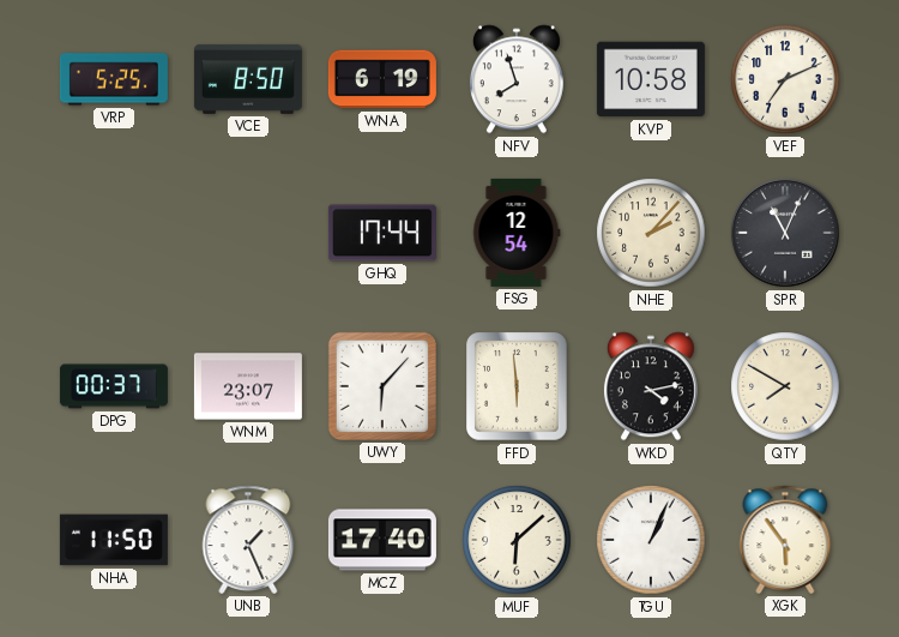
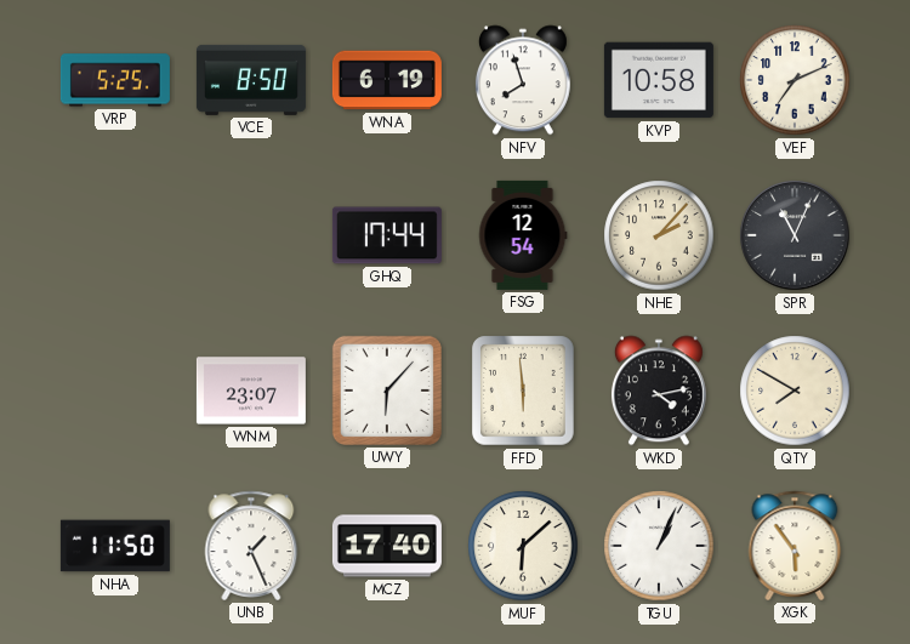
DPG: 00:37 -> none
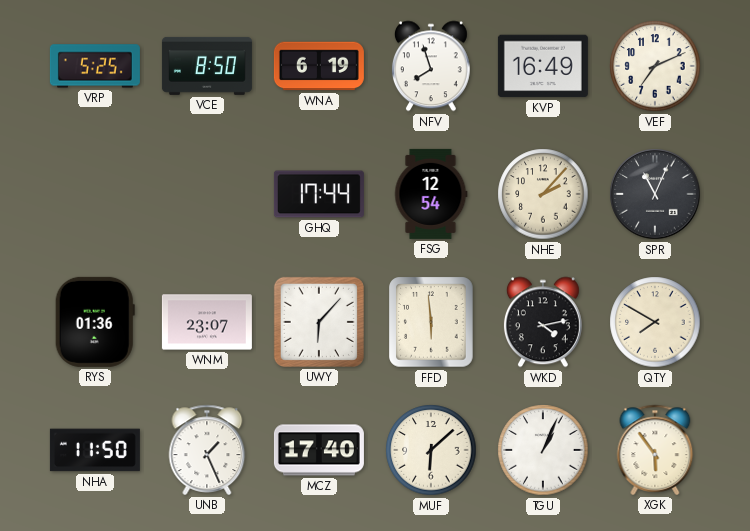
KVP: 10:58 -> 16:49
RYS: none -> 01:36
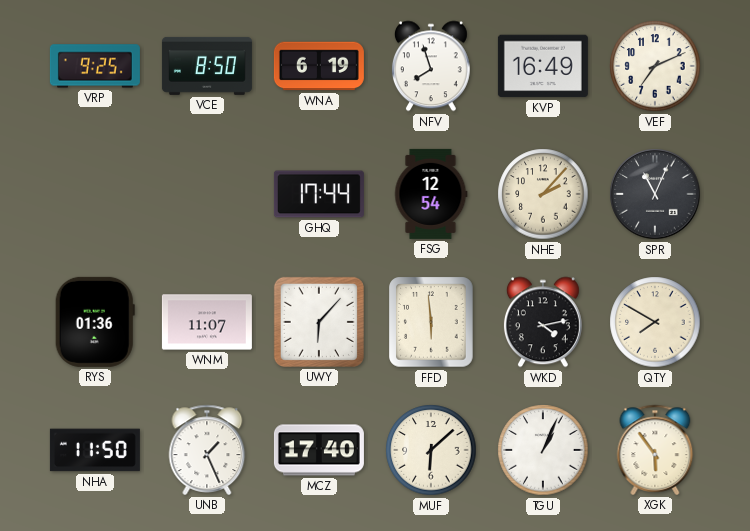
VRP: 5:25 -> 9:25
WNM: 23:07 -> 11:07
